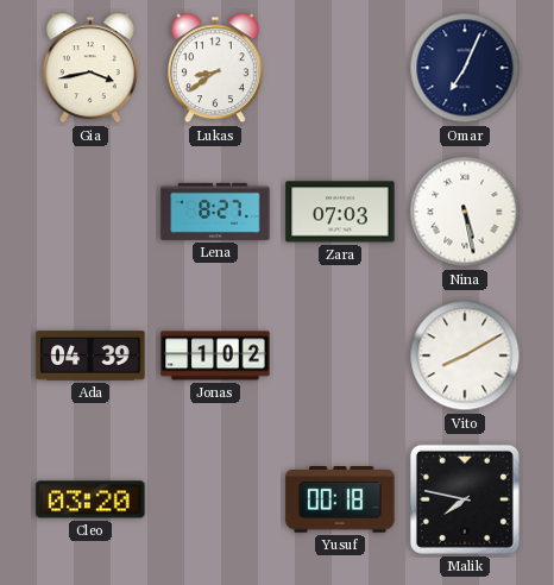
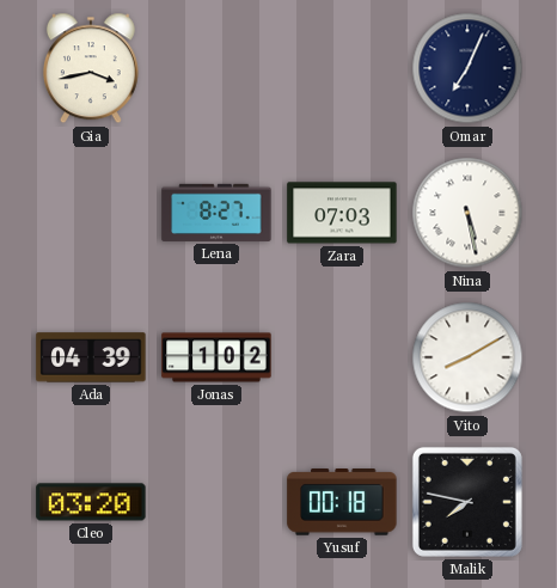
Lukas: 8:39 -> none
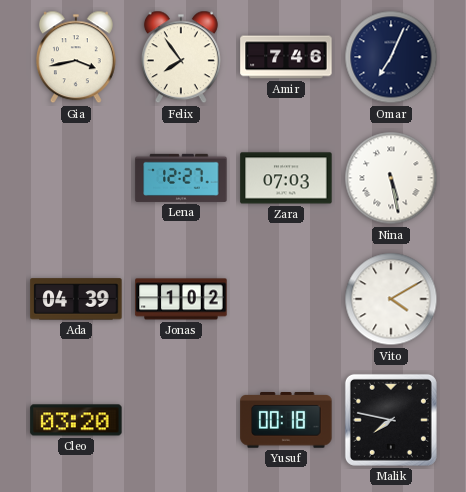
Felix: none -> 7:54
Amir: none -> 7:46
Lena: 8:27 -> 12:27
Vito: 8:10 -> 4:10
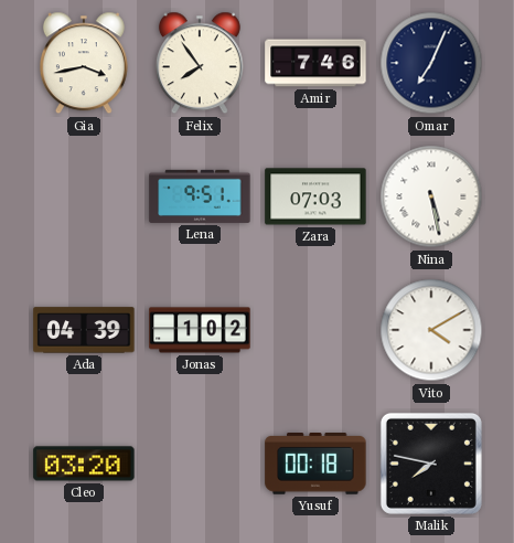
Lena: 12:27 -> 9:51
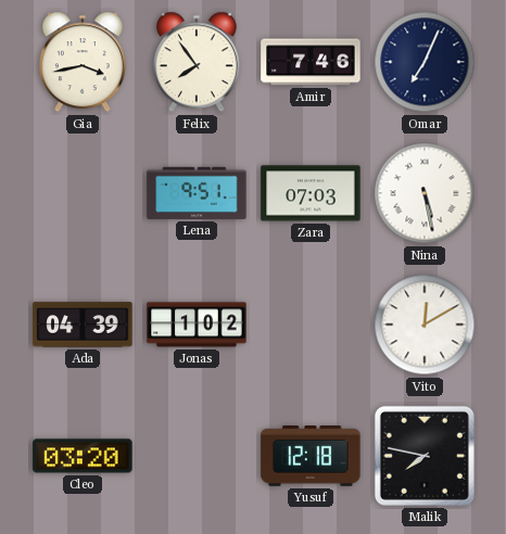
Vito: 4:10 -> 12:10
Yusuf: 00:18 -> 12:18
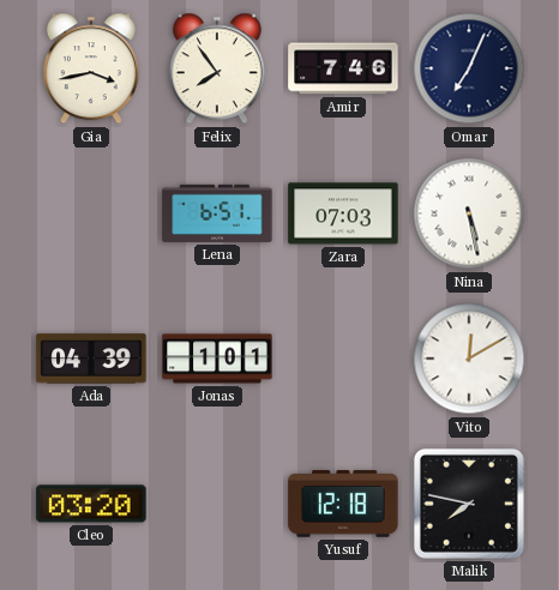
Lena: 9:51 -> 6:51
Jonas: 1:02 -> 1:01
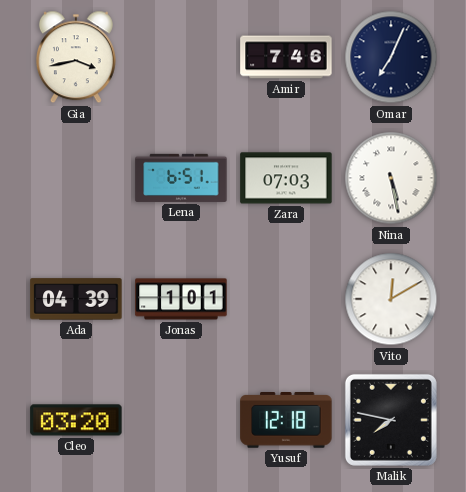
Felix: 7:54 -> none
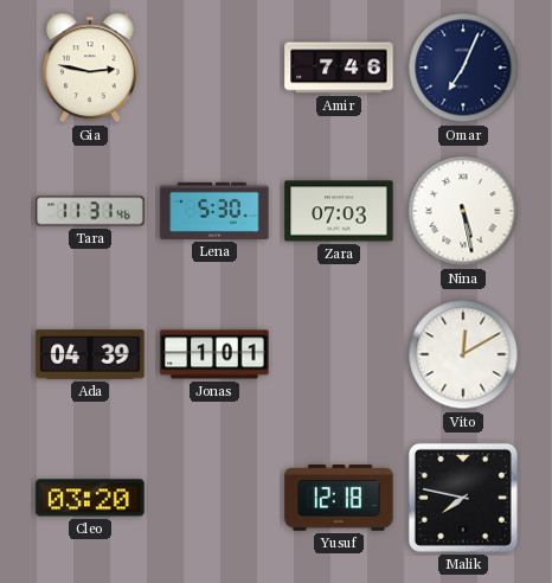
Gia: 3:43 -> 2:47
Tara: none -> 11:31
Lena: 6:51 -> 5:30
